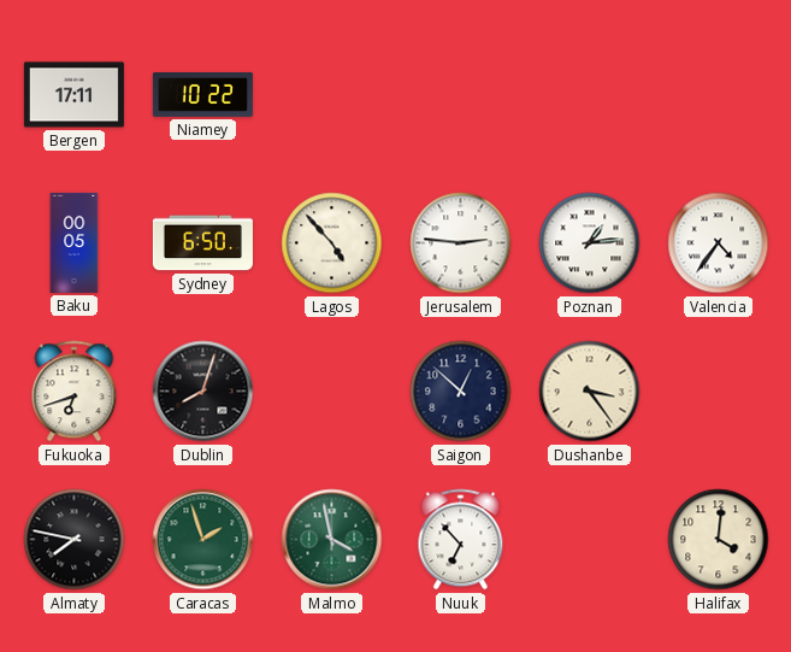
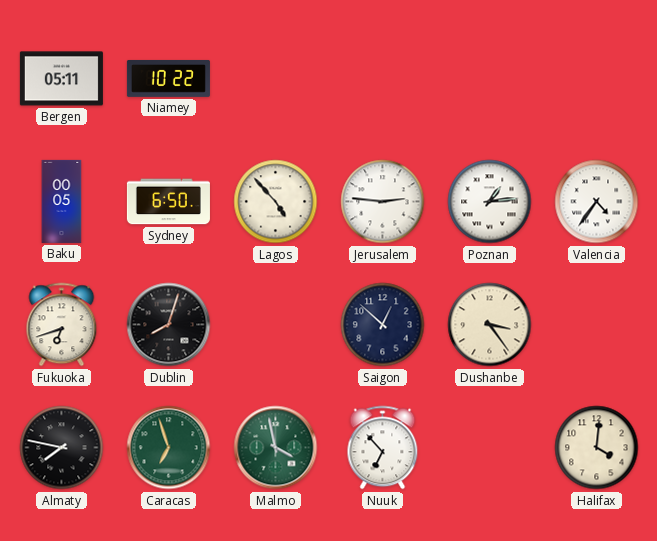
Bergen: 17:11 -> 05:11
Caracas: 1:57 -> 6:57
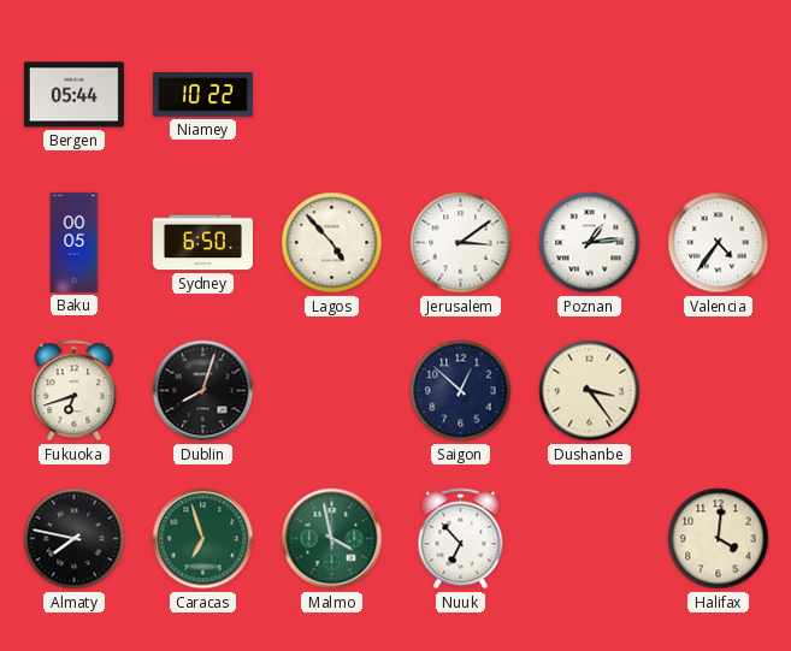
Bergen: 05:11 -> 05:44
Jerusalem: 2:46 -> 3:09
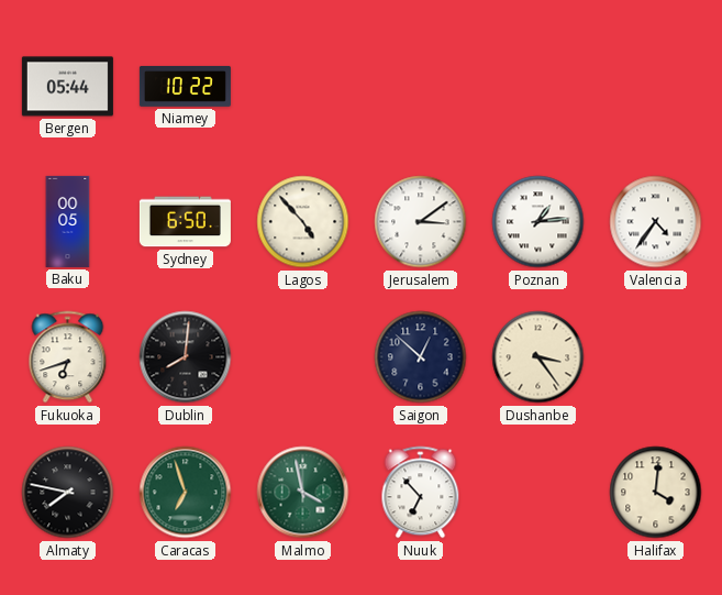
Dublin: 8:03 -> 8:01
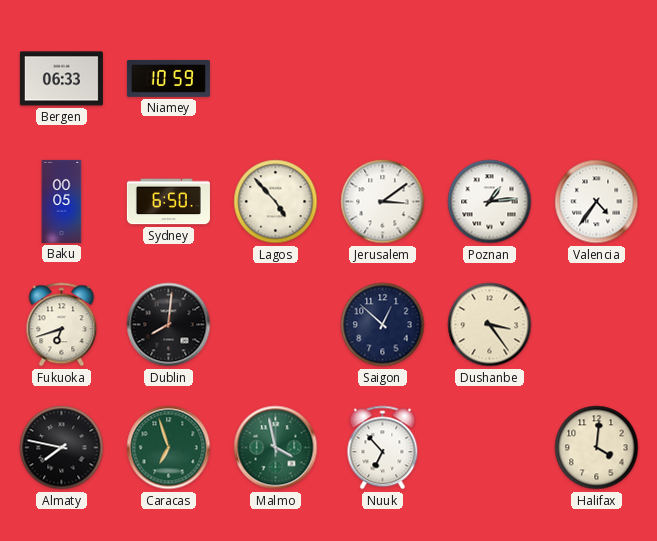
Bergen: 05:44 -> 06:33
Niamey: 10:22 -> 10:59
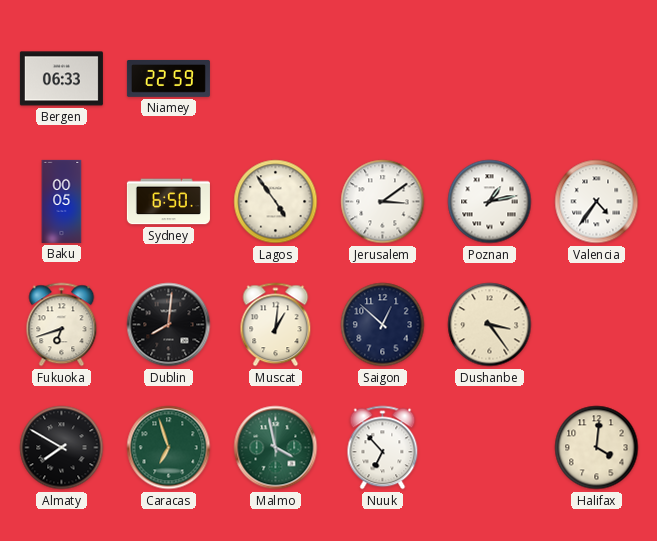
Niamey: 10:59 -> 22:59
Lagos: 4:53 -> 4:54
Poznan: 1:14 -> 1:13
Muscat: none -> 1:01
Almaty: 7:47 -> 7:50
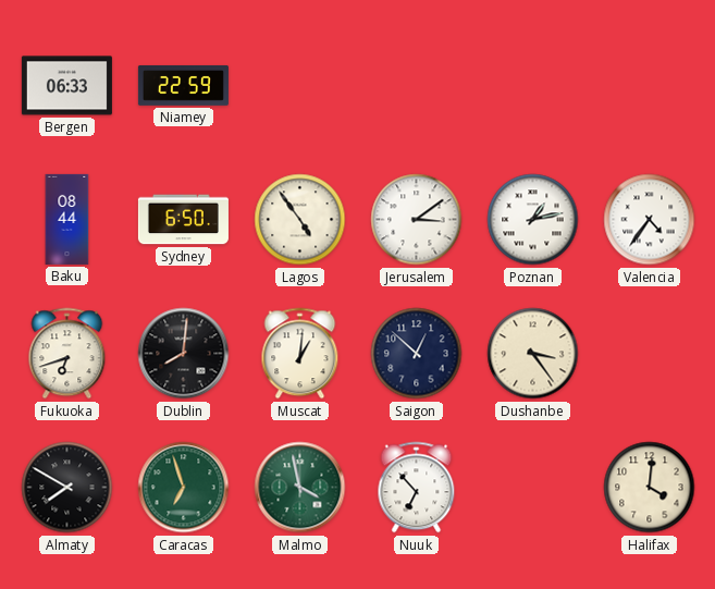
Baku: 00:05 -> 08:44
